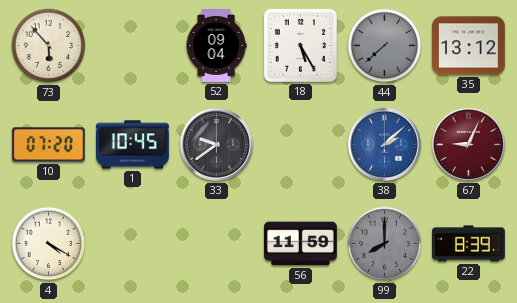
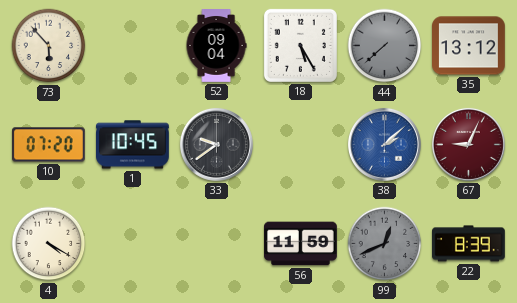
99: 8:00 -> 12:41
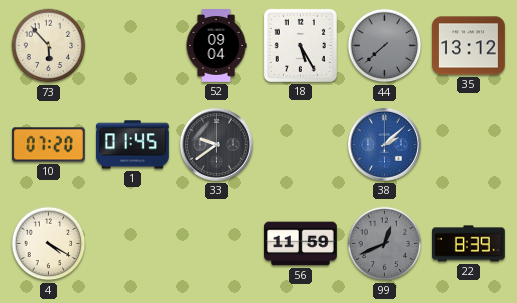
1: 10:45 -> 01:45
67: 9:04 -> none
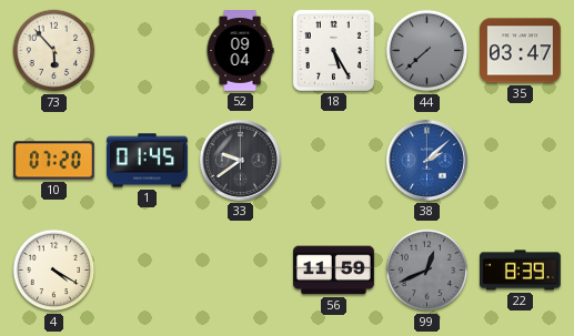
35: 13:12 -> 03:47
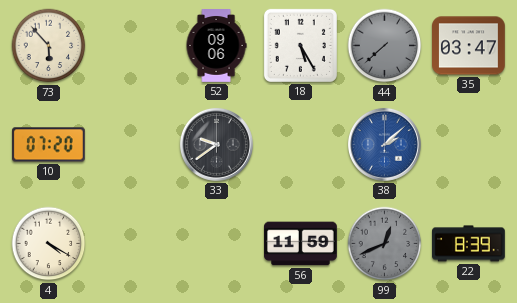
52: 09:04 -> 09:06
1: 01:45 -> none
